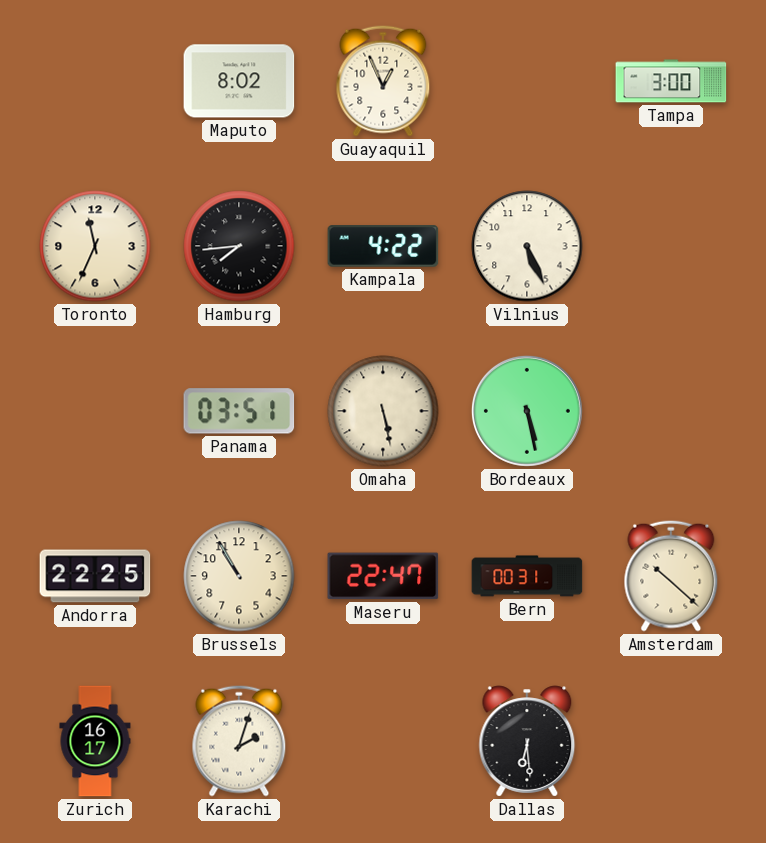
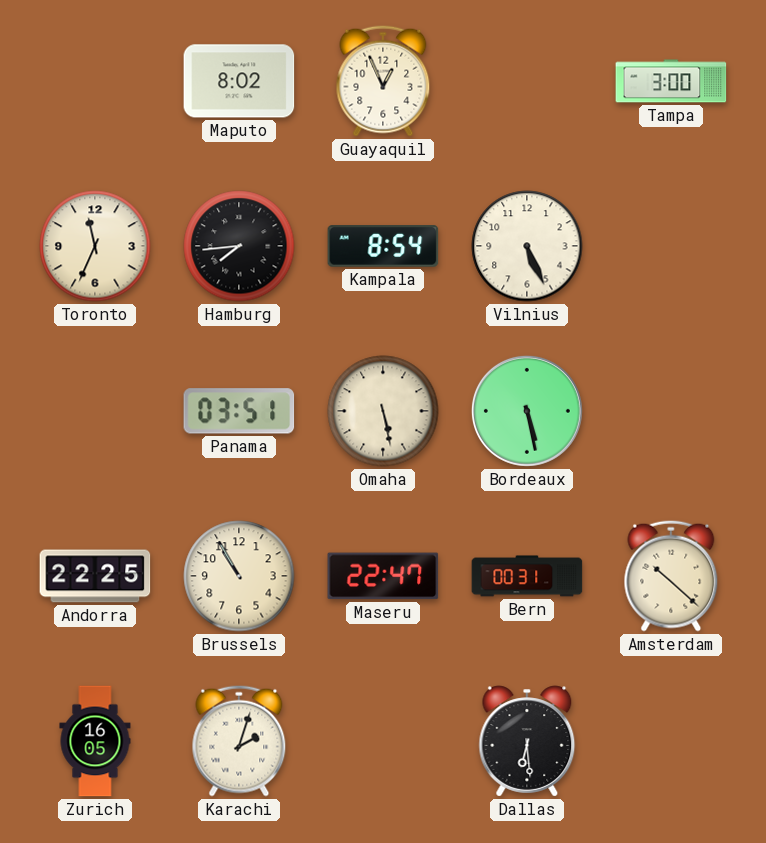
Kampala: 4:22 -> 8:54
Zurich: 16:17 -> 16:05
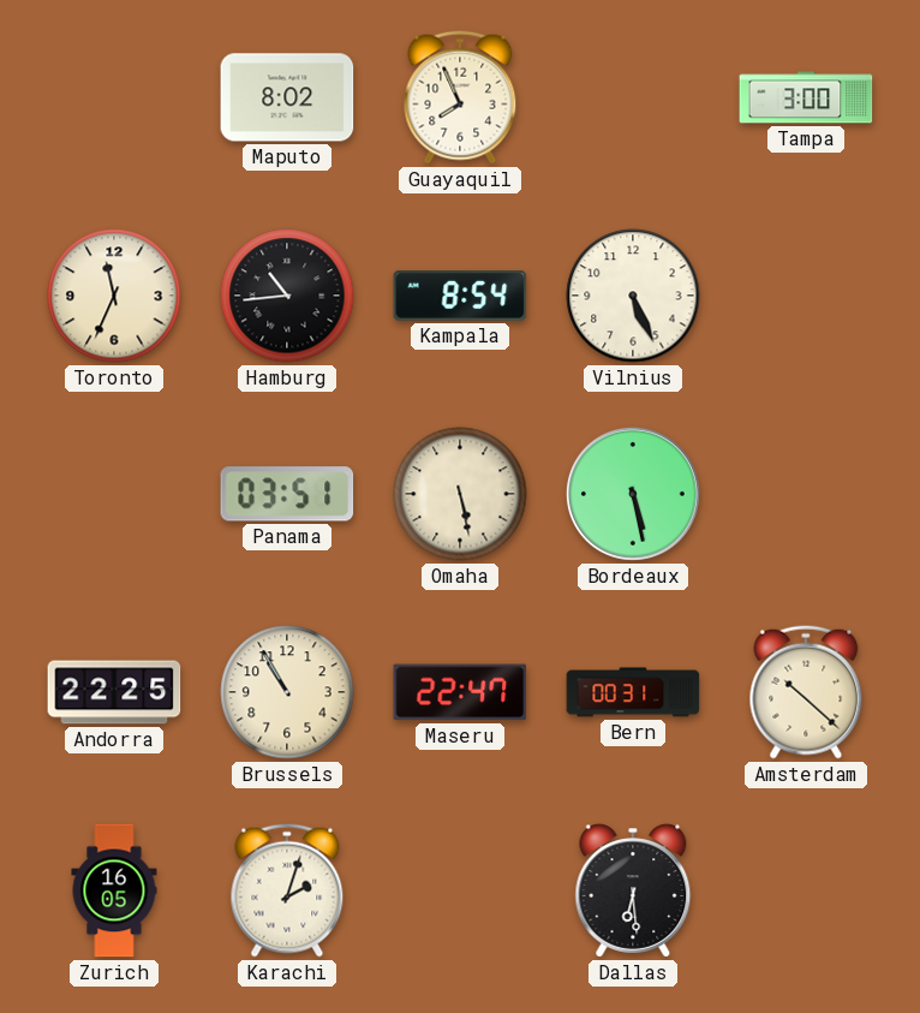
Guayaquil: 12:56 -> 7:56
Hamburg: 7:44 -> 10:44
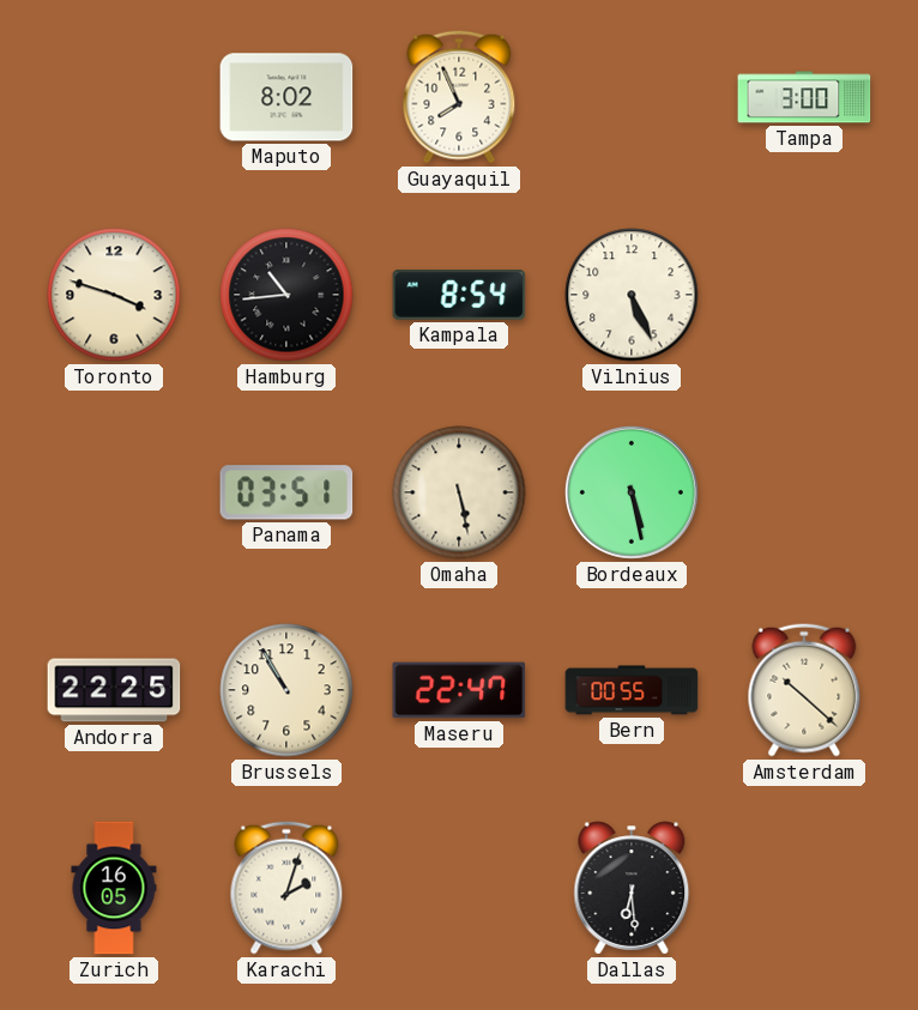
Toronto: 11:34 -> 3:48
Bern: 00:31 -> 00:55
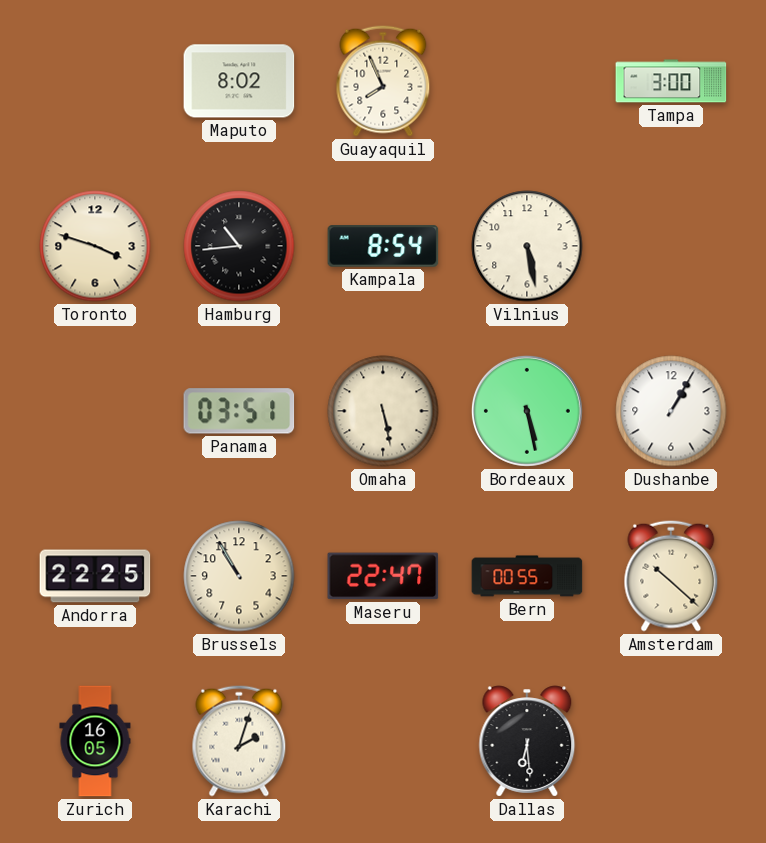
Vilnius: 5:26 -> 5:28
Dushanbe: none -> 1:05
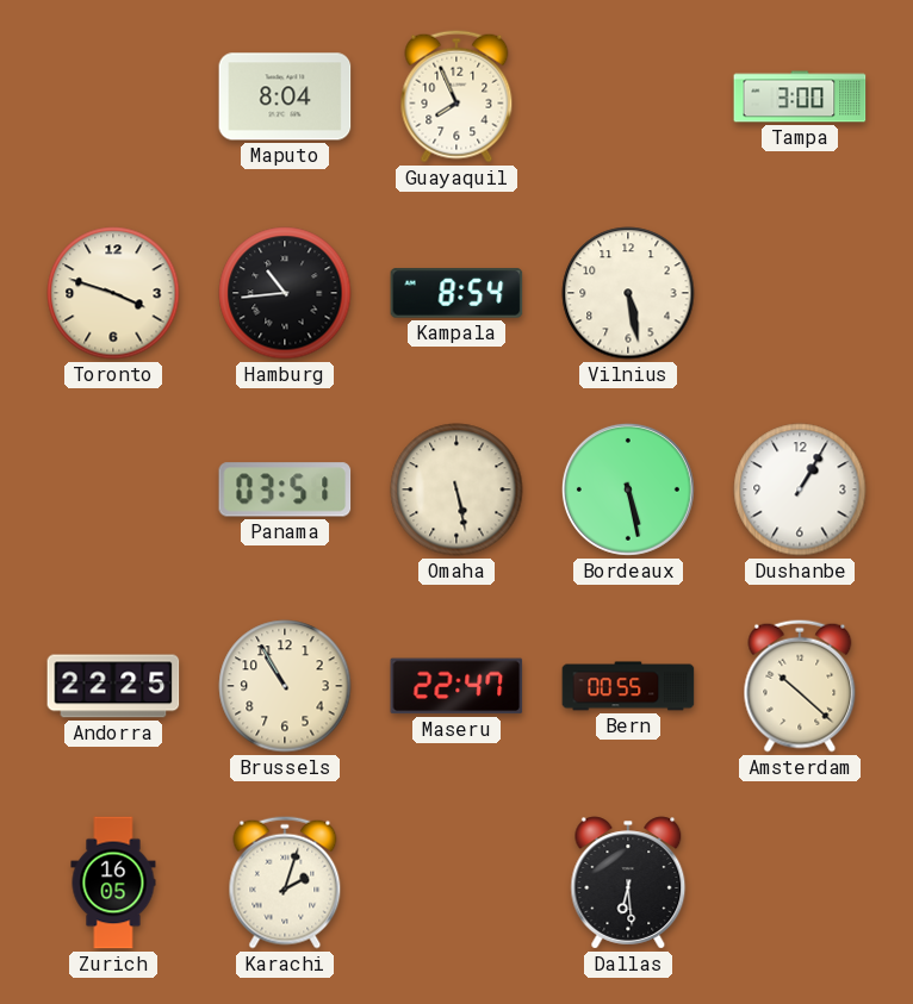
Maputo: 8:02 -> 8:04
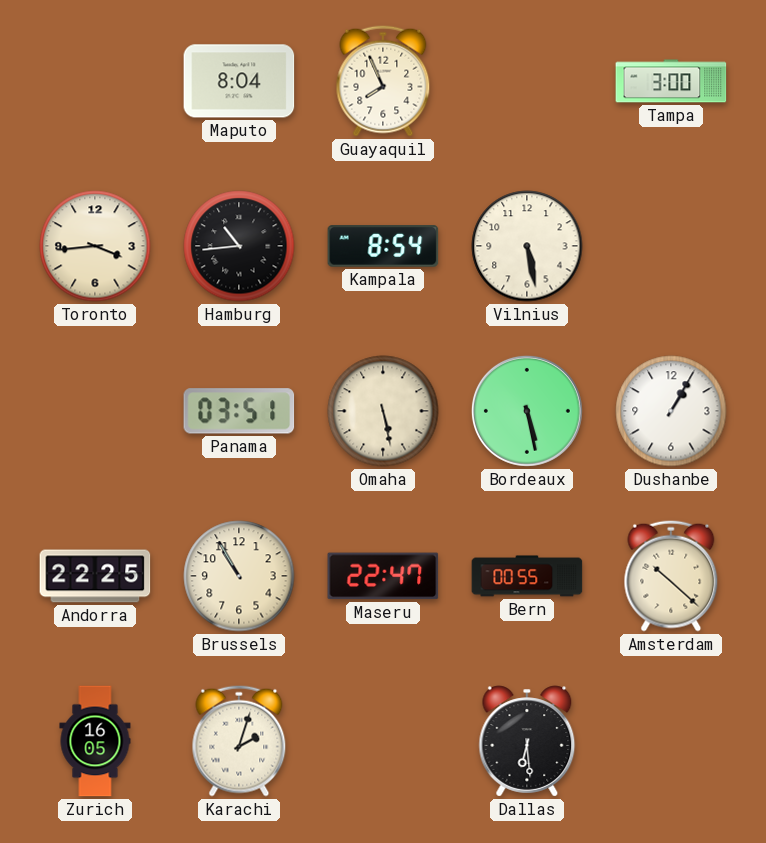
Toronto: 3:48 -> 3:44
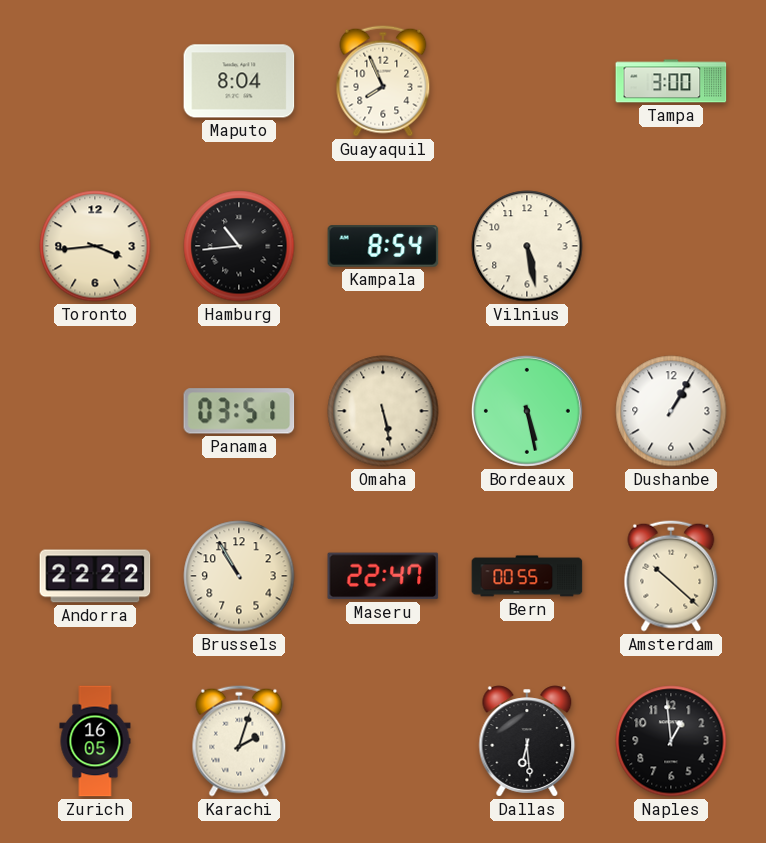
Andorra: 22:25 -> 22:22
Naples: none -> 12:59
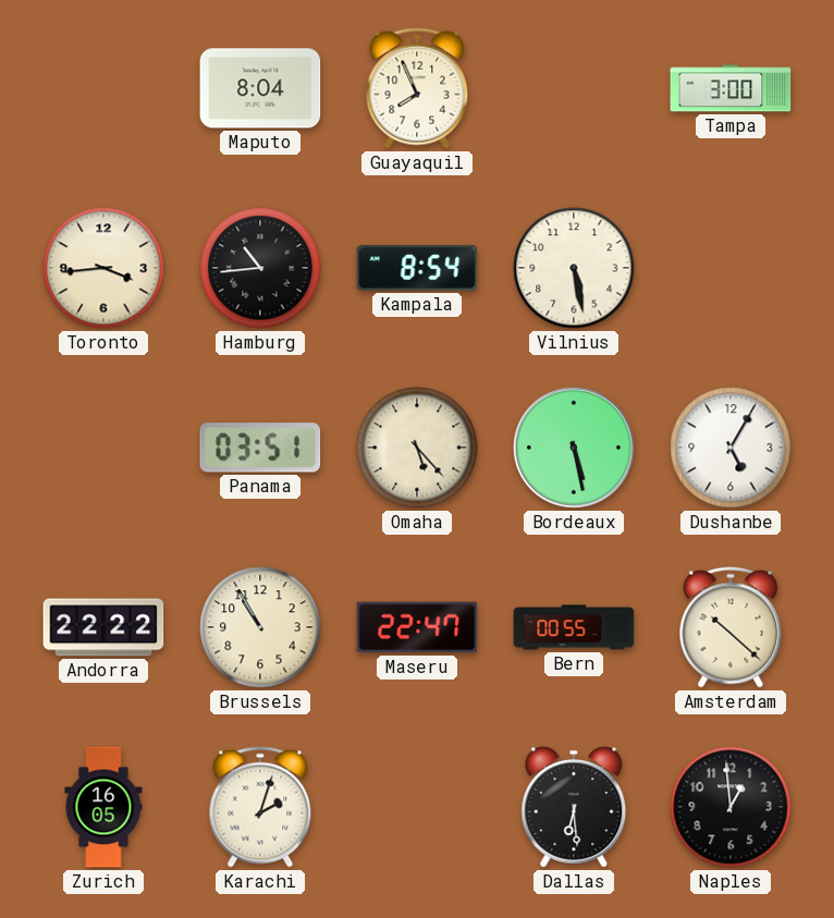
Omaha: 5:28 -> 5:23
Dushanbe: 1:05 -> 5:05
